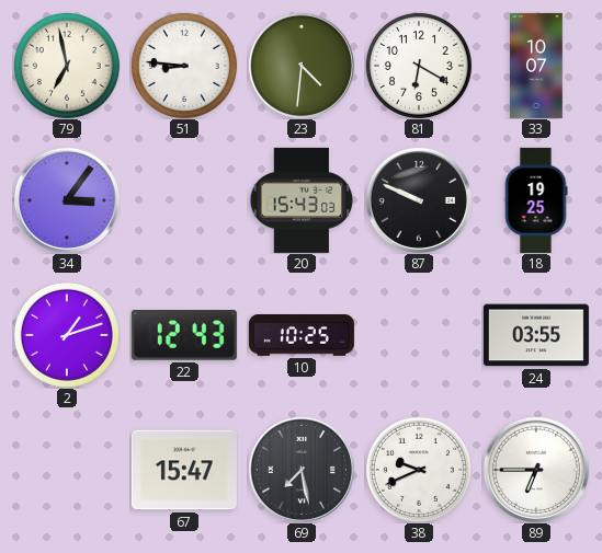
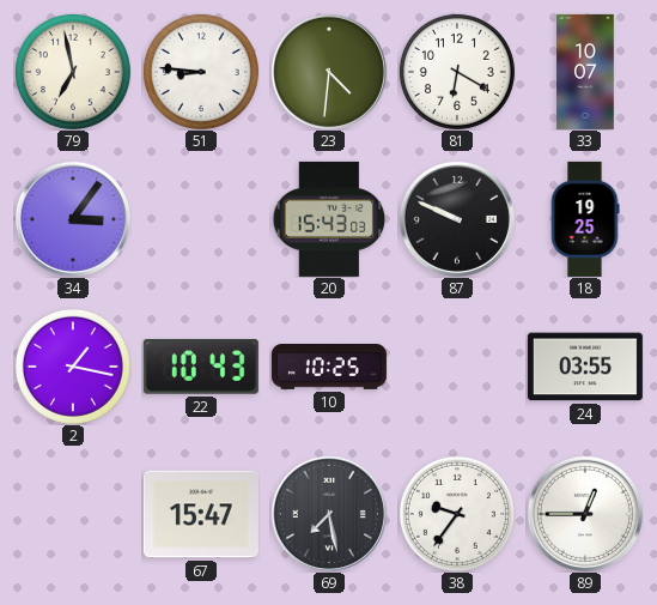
2: 1:12 -> 1:17
22: 12:43 -> 10:43
38: 9:41 -> 9:36
89: 6:45 -> 12:45
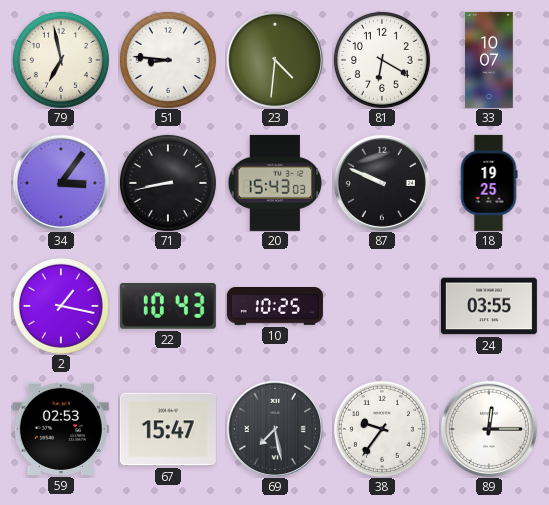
71: none -> 8:43
59: none -> 02:53
89: 12:45 -> 12:15
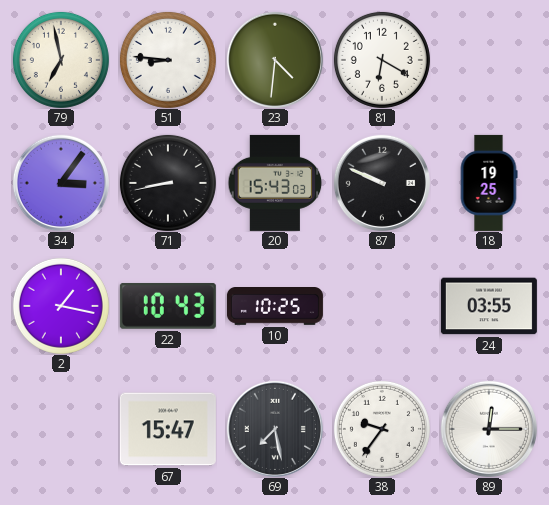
33: 10:07 -> none
59: 02:53 -> none
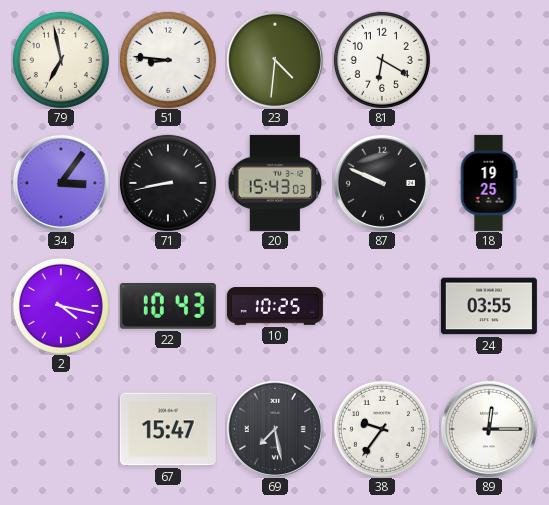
2: 1:17 -> 4:17
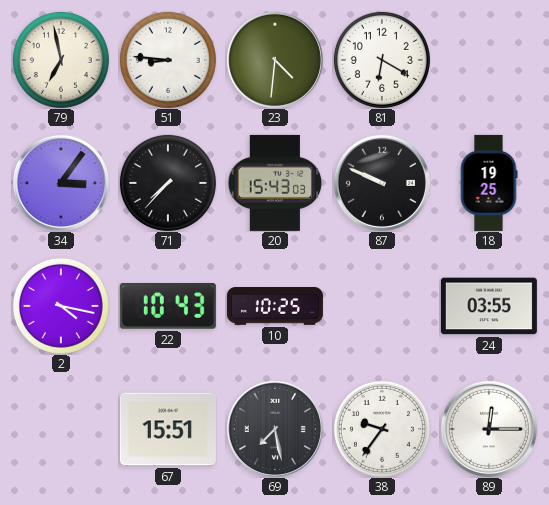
71: 8:43 -> 7:37
67: 15:47 -> 15:51
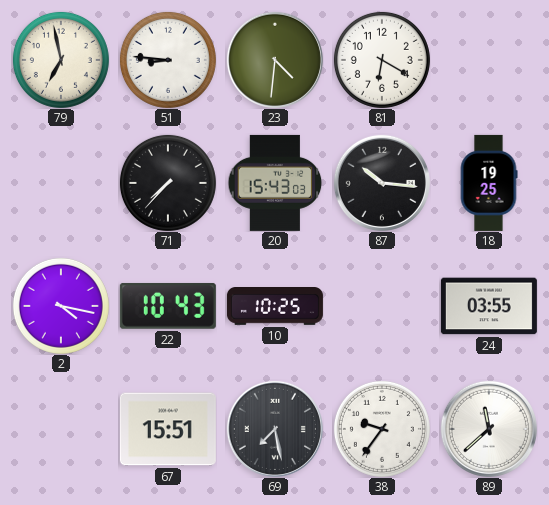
34: 3:06 -> none
87: 9:49 -> 10:16
89: 12:15 -> 11:38
